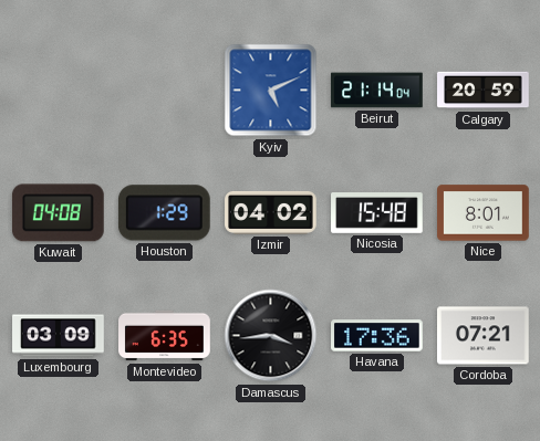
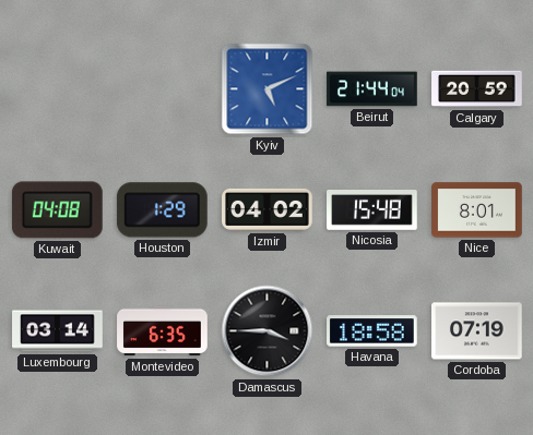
Beirut: 21:14 -> 21:44
Luxembourg: 03:09 -> 03:14
Damascus: 3:44 -> 3:45
Havana: 17:36 -> 18:58
Cordoba: 07:21 -> 07:19
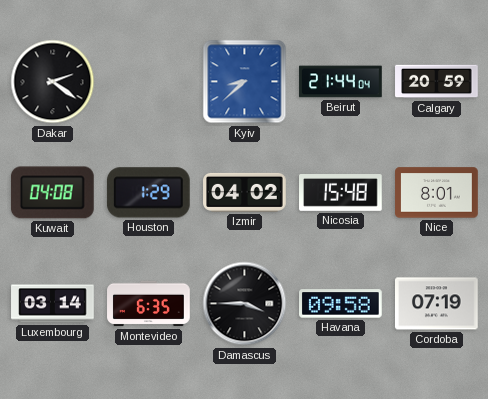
Dakar: none -> 2:21
Kyiv: 5:11 -> 8:38
Havana: 18:58 -> 09:58
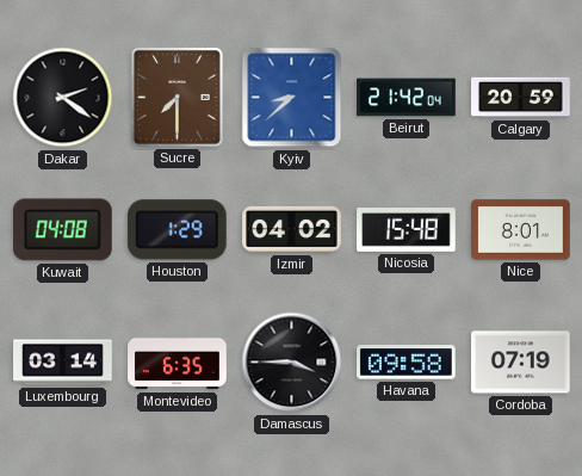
Sucre: none -> 7:30
Beirut: 21:44 -> 21:42
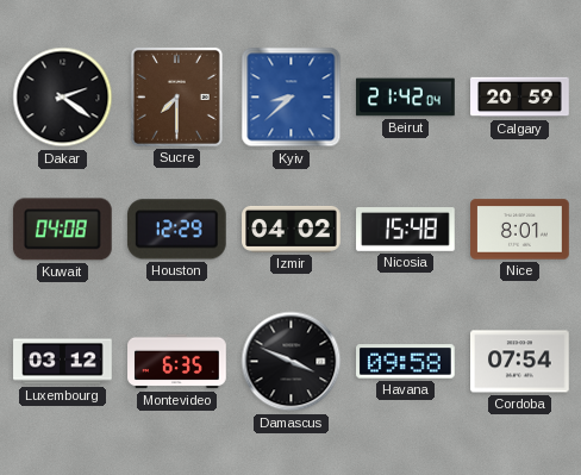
Houston: 1:29 -> 12:29
Luxembourg: 03:14 -> 03:12
Damascus: 3:45 -> 3:49
Cordoba: 07:19 -> 07:54
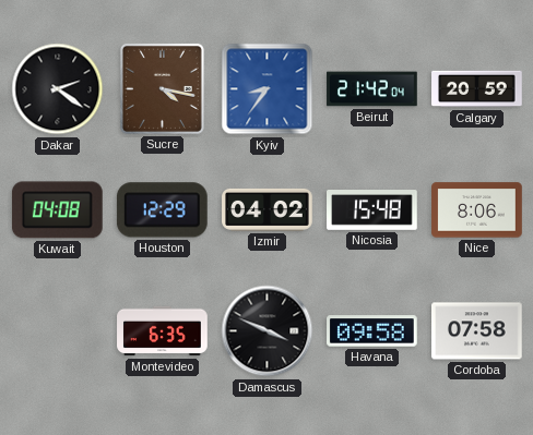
Sucre: 7:30 -> 4:17
Kyiv: 8:38 -> 8:36
Nice: 8:01 -> 8:06
Luxembourg: 03:12 -> none
Cordoba: 07:54 -> 07:58
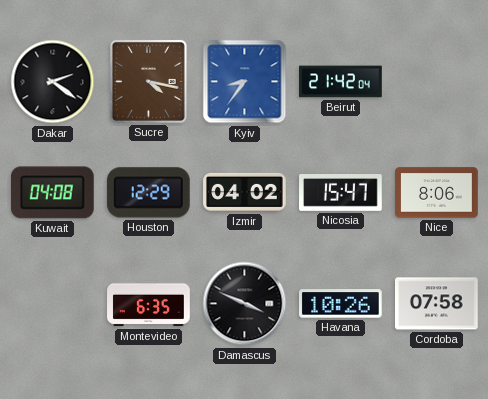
Calgary: 20:59 -> none
Nicosia: 15:48 -> 15:47
Havana: 09:58 -> 10:26
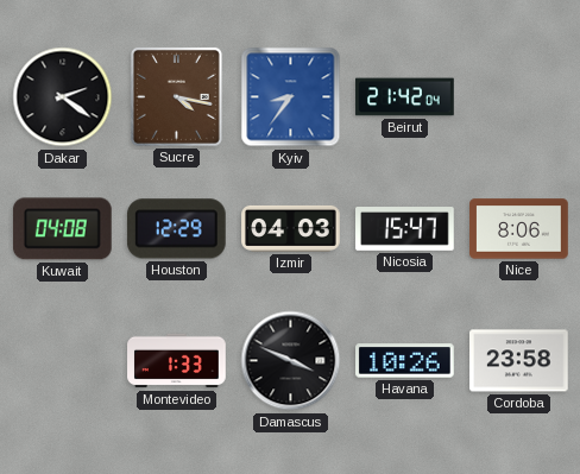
Izmir: 04:02 -> 04:03
Montevideo: 6:35 -> 1:33
Cordoba: 07:58 -> 23:58
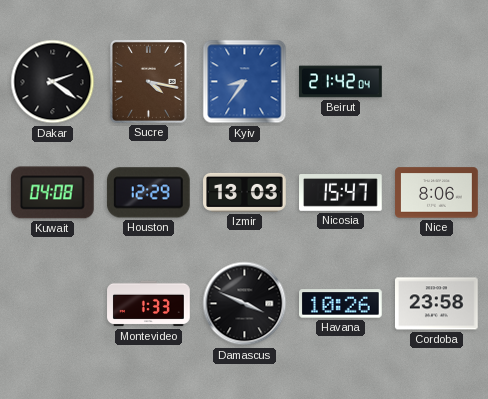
Izmir: 04:03 -> 13:03
